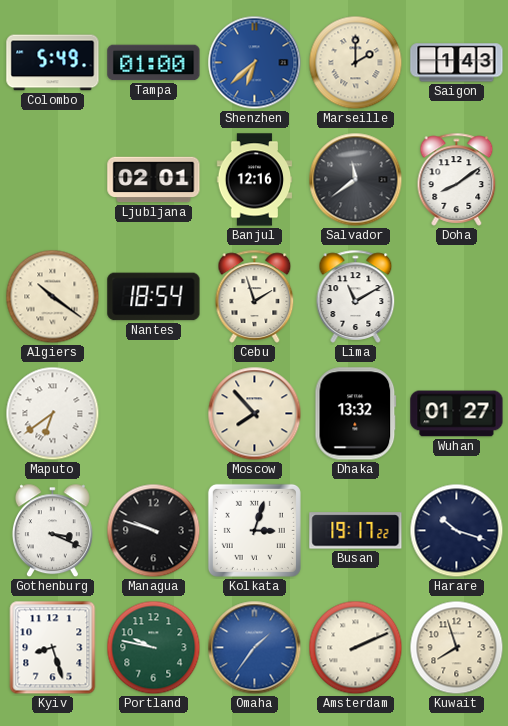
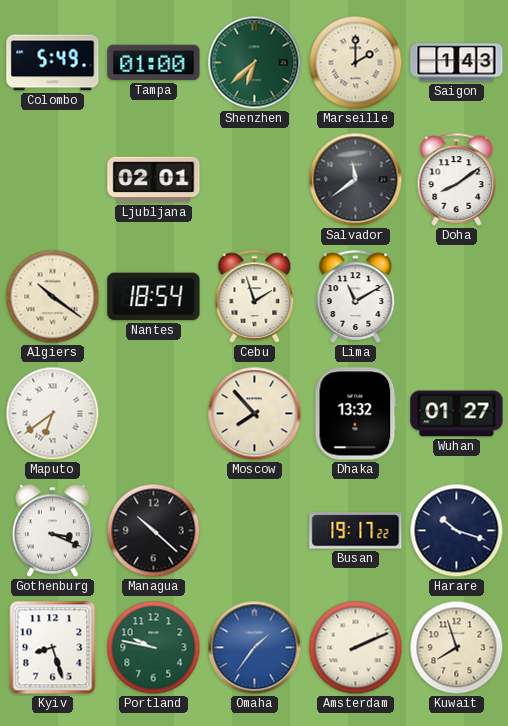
Shenzhen dial: blue -> green
Banjul: 12:16 -> none
Managua: 9:48 -> 10:22
Kolkata: 3:03 -> none
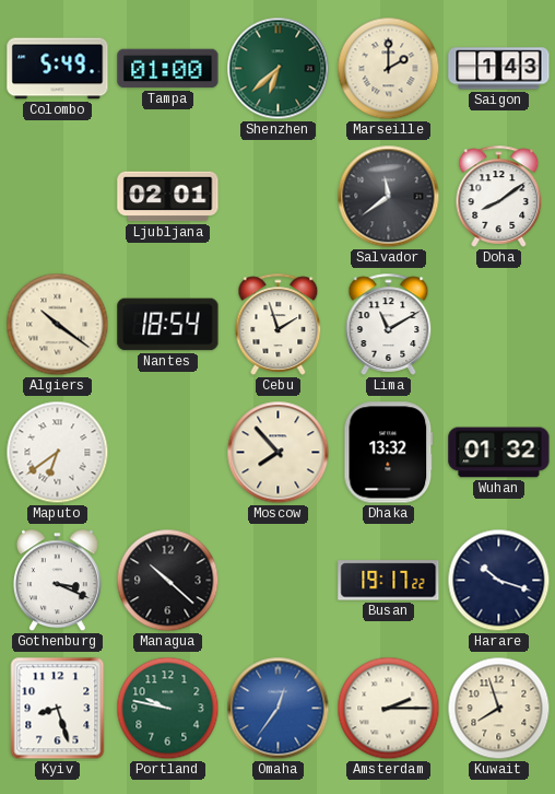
Wuhan: 01:27 -> 01:32
Omaha: 1:36 -> 12:36
Amsterdam: 2:11 -> 2:15
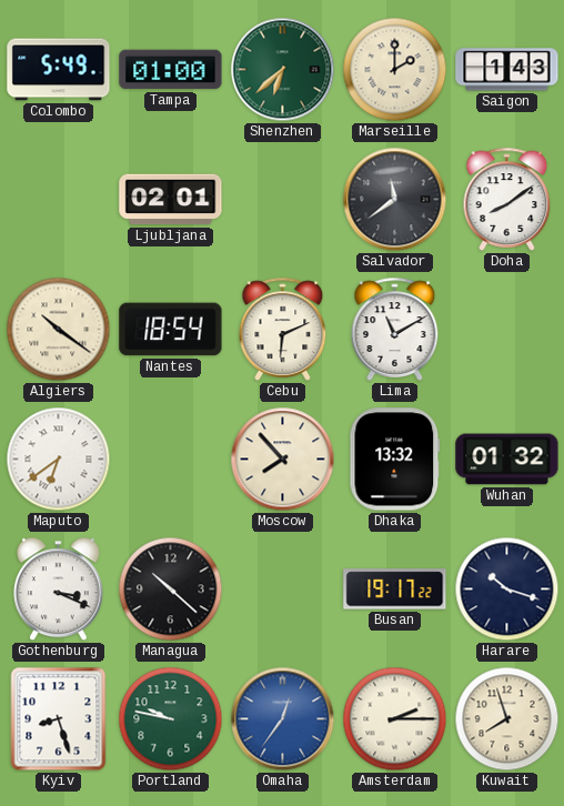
Cebu: 1:57 -> 6:11
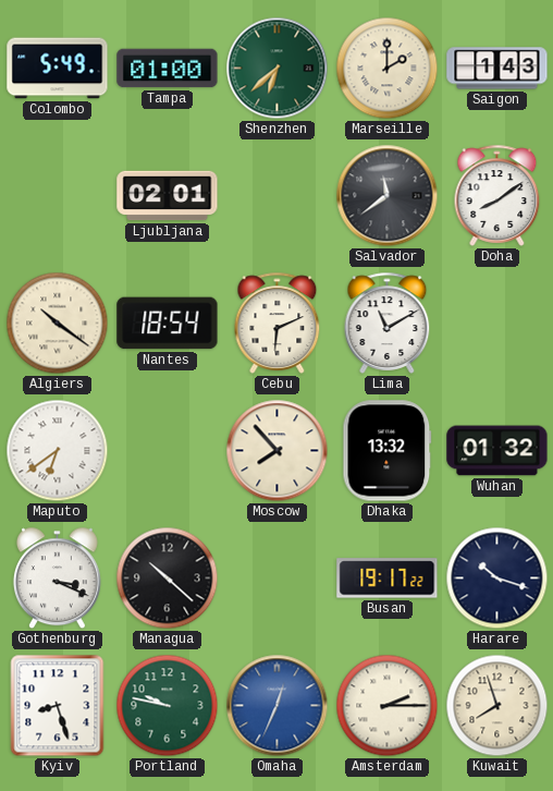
Omaha: 12:36 -> 12:34
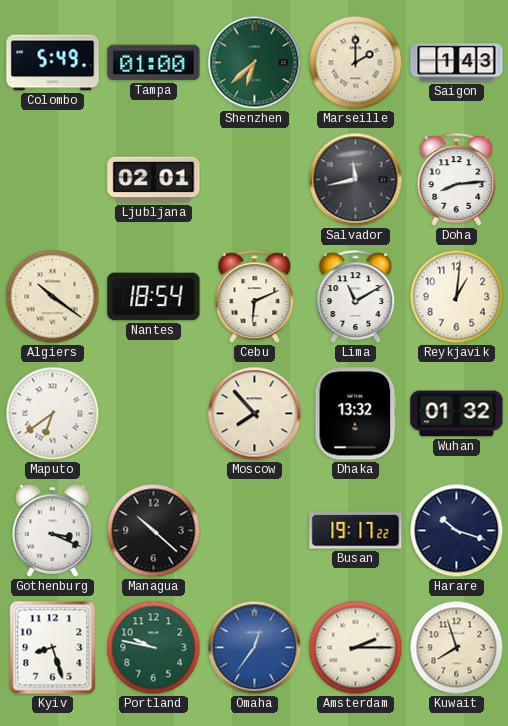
Salvador: 11:39 -> 11:43
Doha: 8:09 -> 8:14
Reykjavik: none -> 1:01
Omaha: 12:34 -> 12:36
